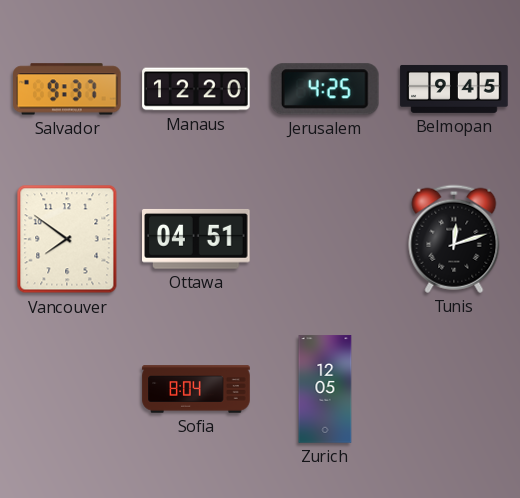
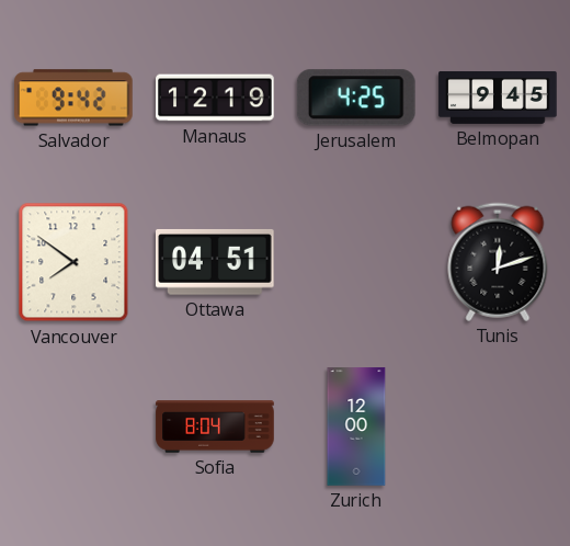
Salvador: 9:37 -> 9:42
Manaus: 12:20 -> 12:19
Zurich: 12:05 -> 12:00
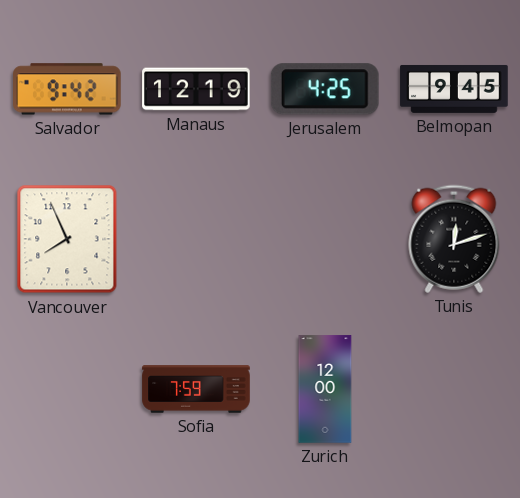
Vancouver: 7:51 -> 7:56
Ottawa: 04:51 -> none
Sofia: 8:04 -> 7:59
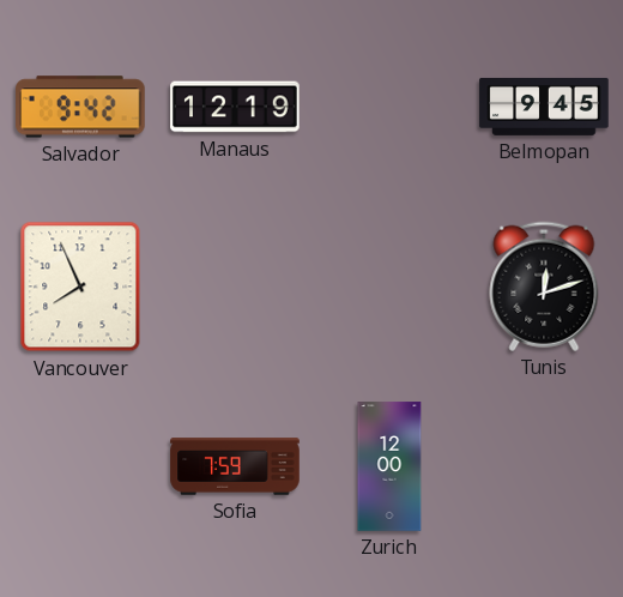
Jerusalem: 4:25 -> none
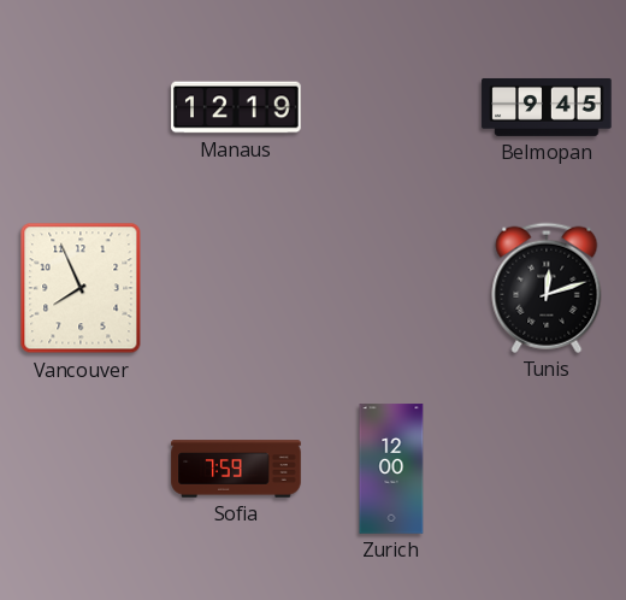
Salvador: 9:42 -> none
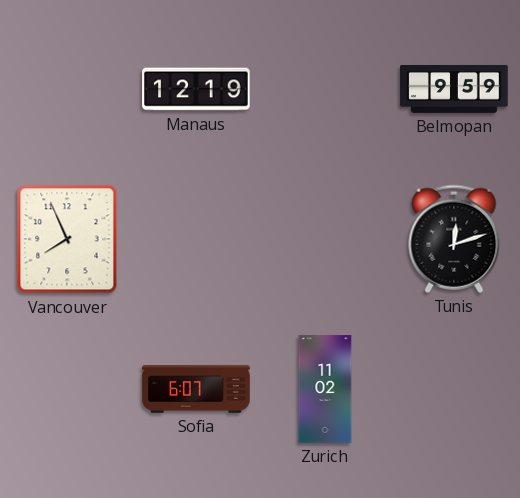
Belmopan: 9:45 -> 9:59
Sofia: 7:59 -> 6:07
Zurich: 12:00 -> 11:02
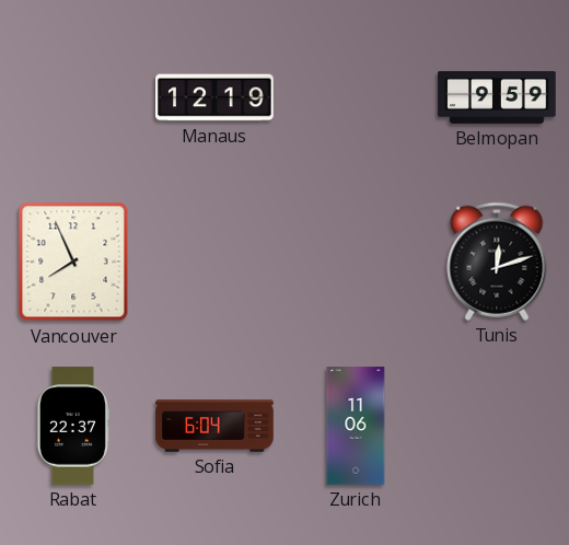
Rabat: none -> 22:37
Sofia: 6:07 -> 6:04
Zurich: 11:02 -> 11:06
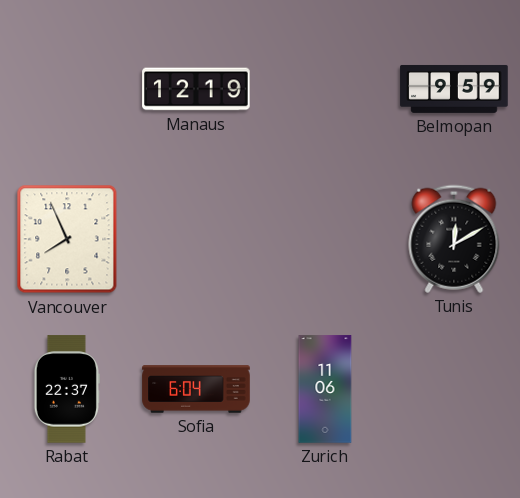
Tunis: 12:12 -> 12:10
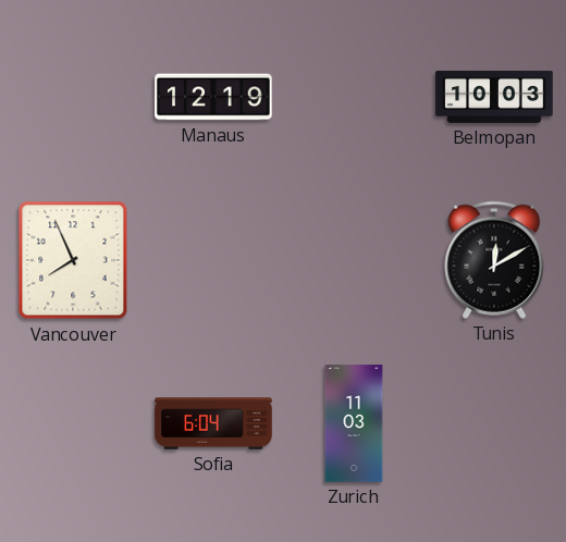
Belmopan: 9:59 -> 10:03
Rabat: 22:37 -> none
Zurich: 11:06 -> 11:03
